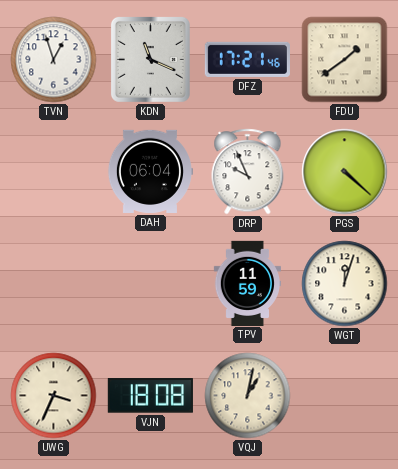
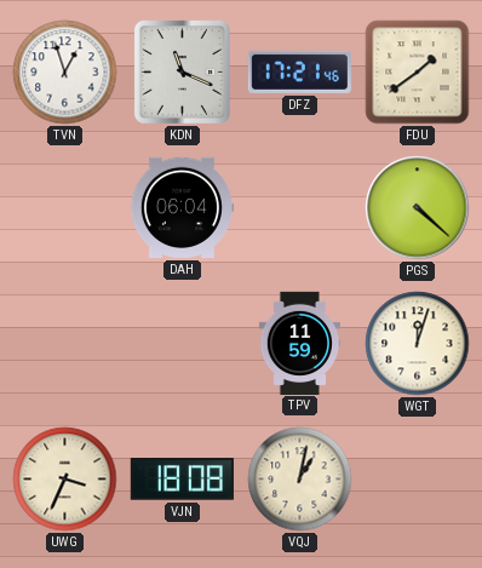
DRP: 9:56 -> none
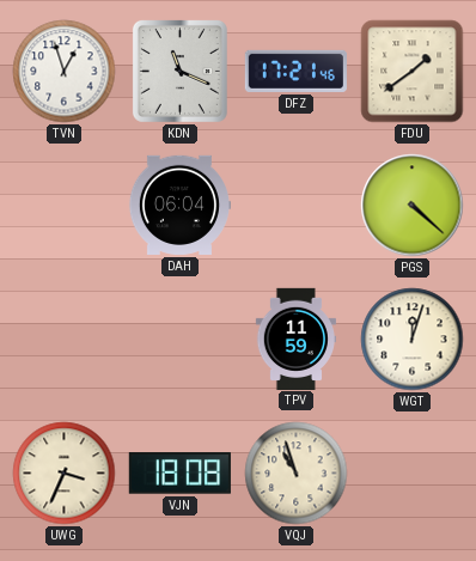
VQJ: 1:02 -> 10:57
